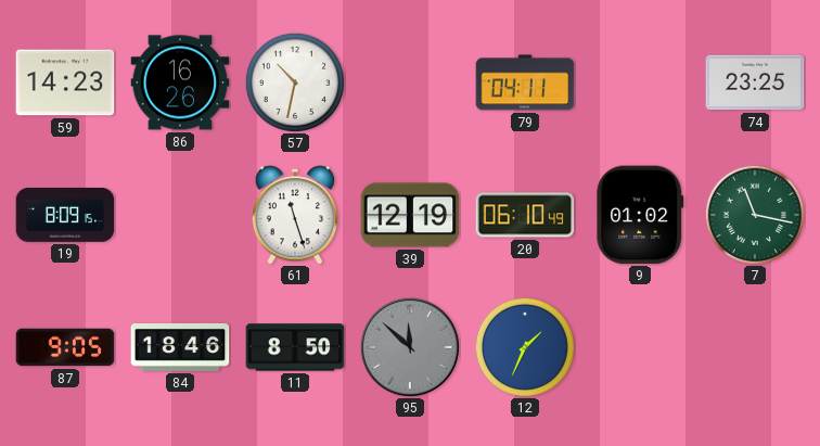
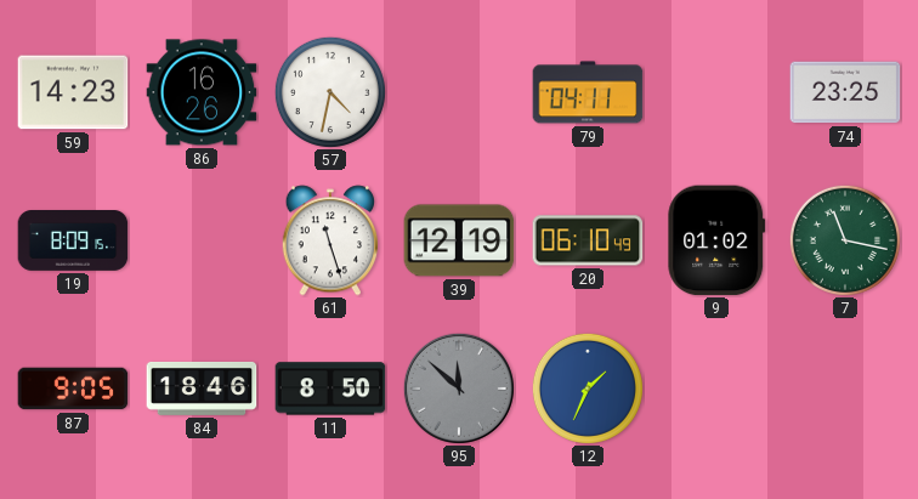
57: 10:32 -> 4:32
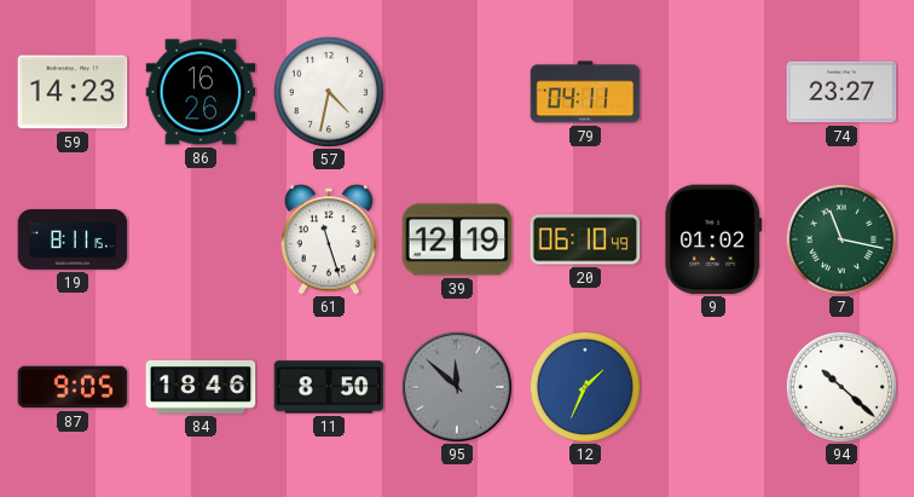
74: 23:25 -> 23:27
19: 8:09 -> 8:11
94: none -> 10:22
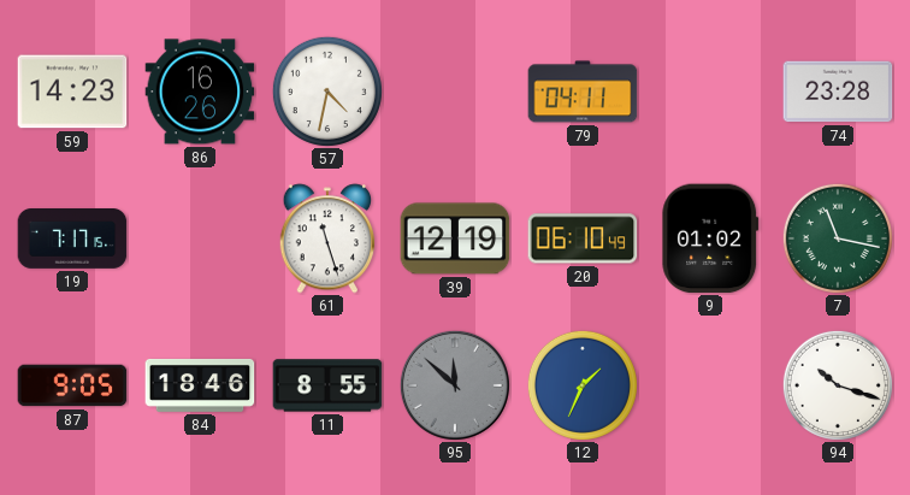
74: 23:27 -> 23:28
19: 8:11 -> 7:17
11: 8:50 -> 8:55
94: 10:22 -> 10:18
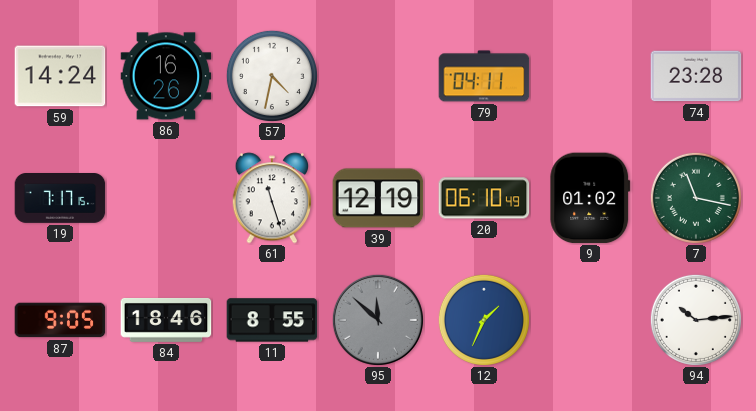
59: 14:23 -> 14:24
94: 10:18 -> 10:14
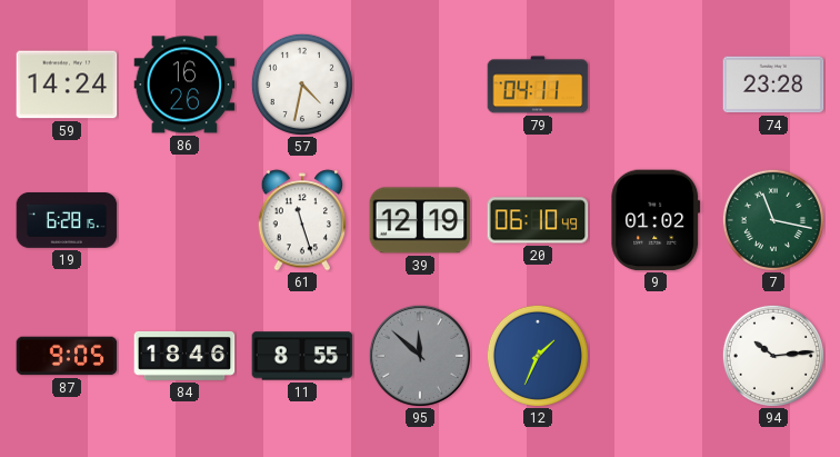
19: 7:17 -> 6:28
